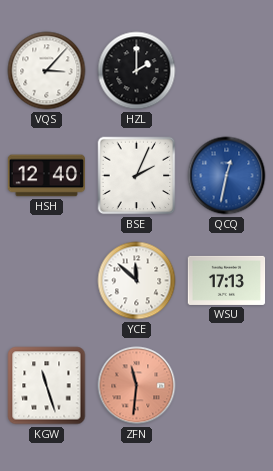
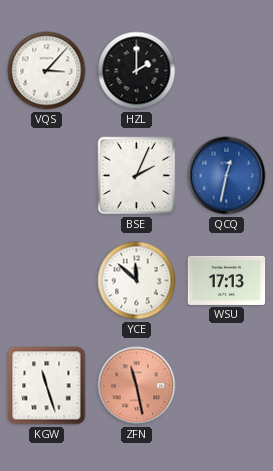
HSH: 12:40 -> none
ZFN: 11:31 -> 11:28
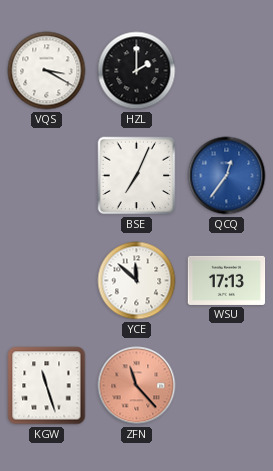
VQS: 3:07 -> 3:20
BSE: 2:04 -> 7:04
QCQ: 12:32 -> 12:36
ZFN: 11:28 -> 11:23
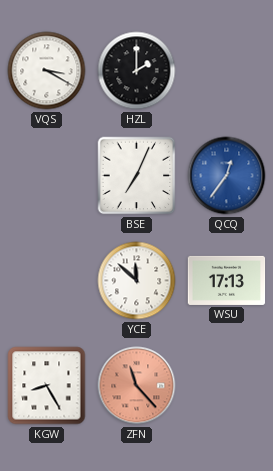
KGW: 11:27 -> 8:25
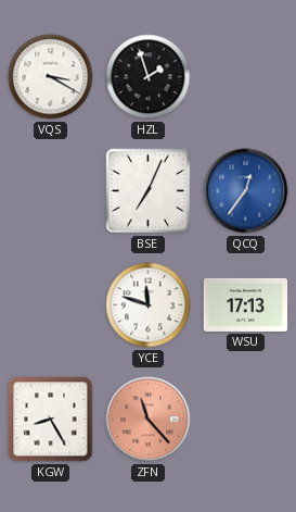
HZL: 2:00 -> 1:57
YCE: 11:52 -> 11:48
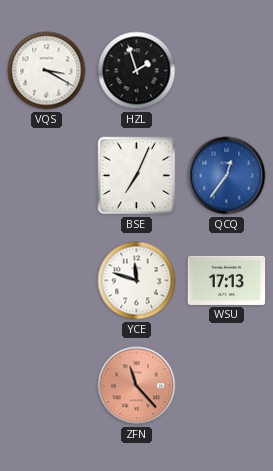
KGW: 8:25 -> none
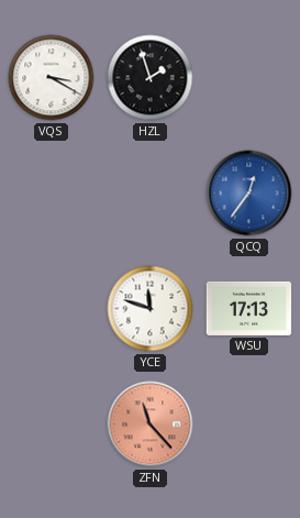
BSE: 7:04 -> none
